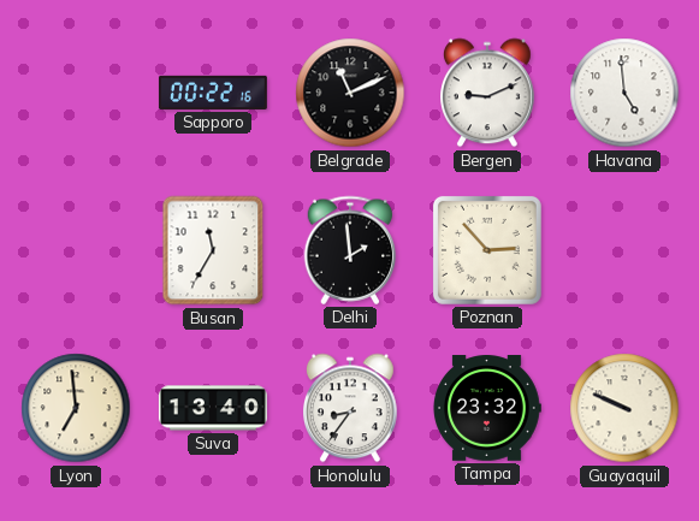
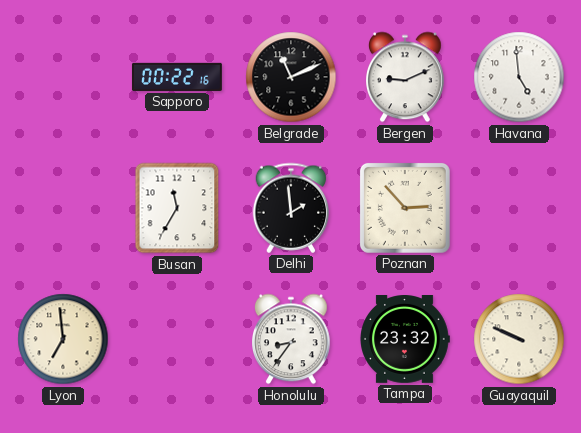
Suva: 13:40 -> none
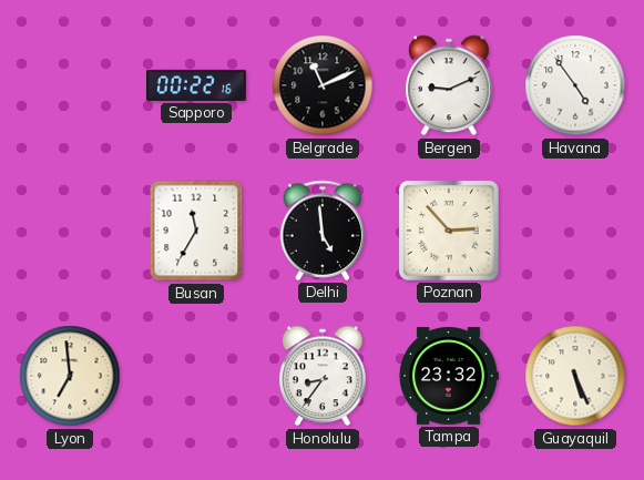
Havana: 4:59 -> 4:54
Delhi: 1:59 -> 4:59
Guayaquil: 9:49 -> 5:26
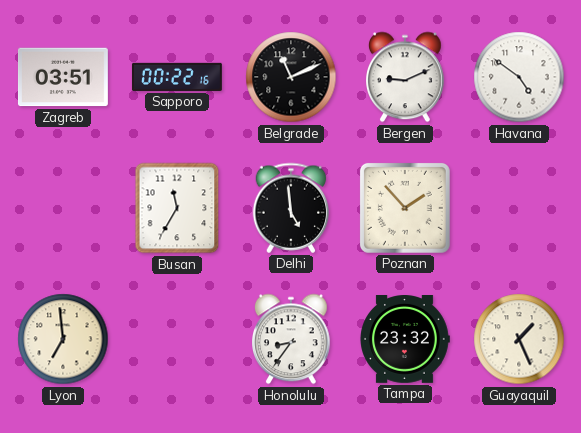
Zagreb: none -> 03:51
Havana: 4:54 -> 4:51
Poznan: 2:53 -> 1:53
Guayaquil: 5:26 -> 1:26
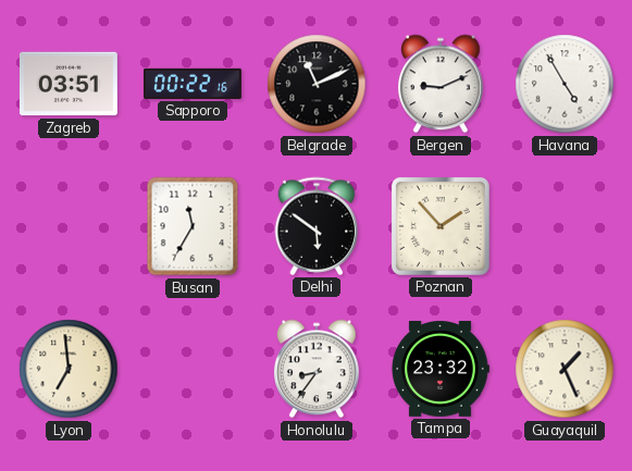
Havana: 4:51 -> 4:55
Delhi: 4:59 -> 5:51
